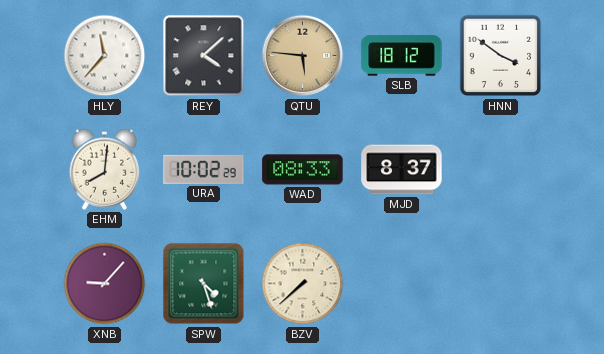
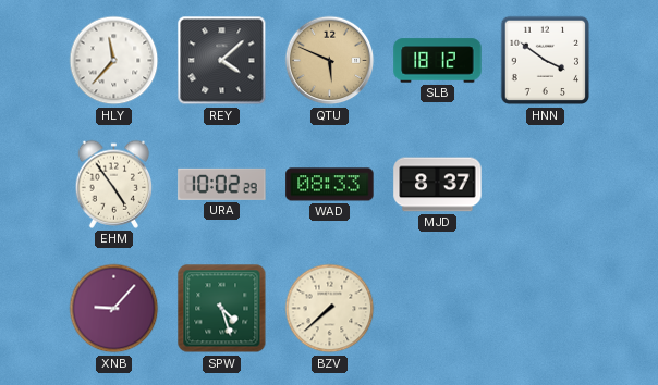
QTU: 5:46 -> 5:49
EHM: 8:01 -> 4:54
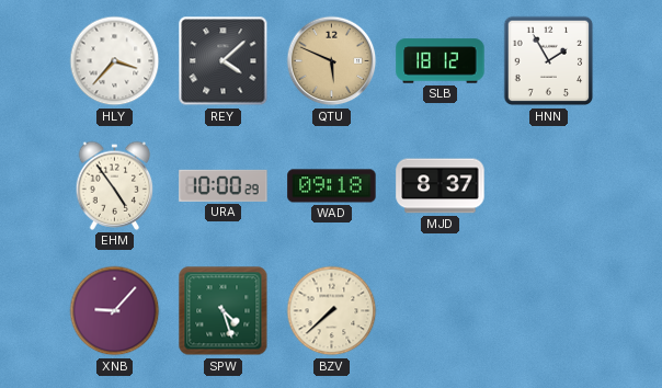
HLY: 11:37 -> 3:37
HNN: 3:51 -> 1:55
URA: 10:02 -> 10:00
WAD: 08:33 -> 09:18
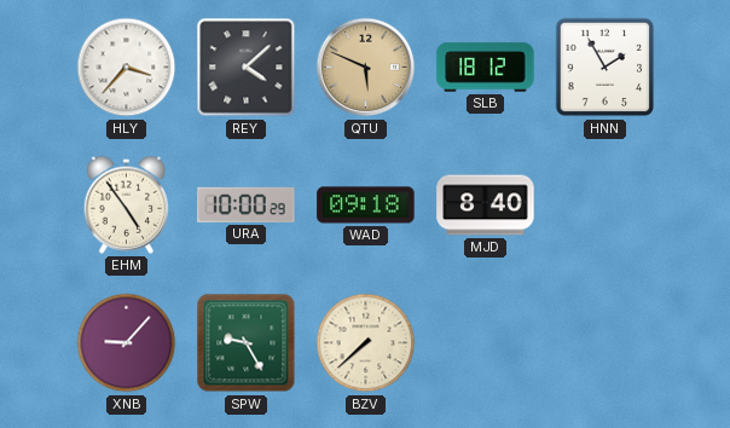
MJD: 8:37 -> 8:40
SPW: 4:27 -> 9:25
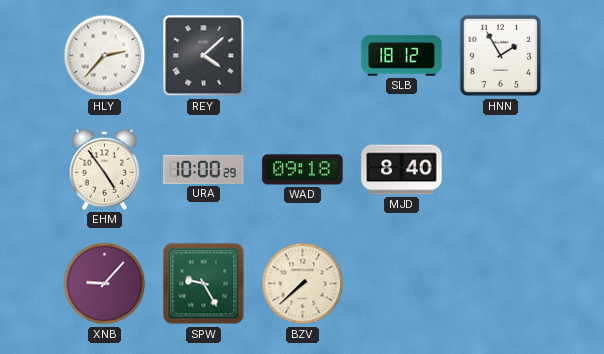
HLY: 3:37 -> 2:37
QTU: 5:49 -> none
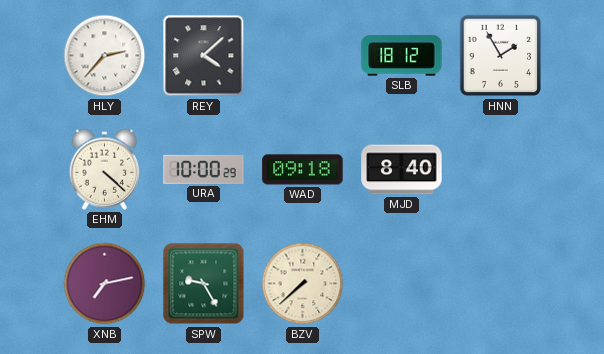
EHM: 4:54 -> 4:22
XNB: 9:07 -> 7:13
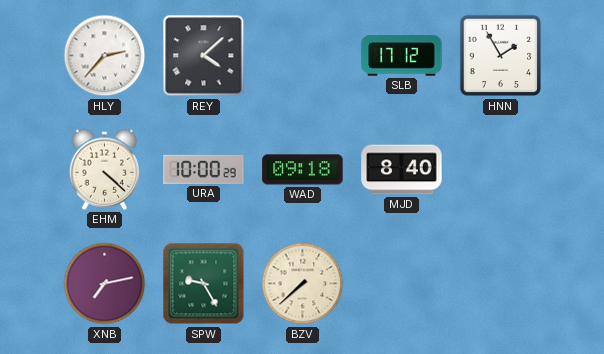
SLB: 18:12 -> 17:12
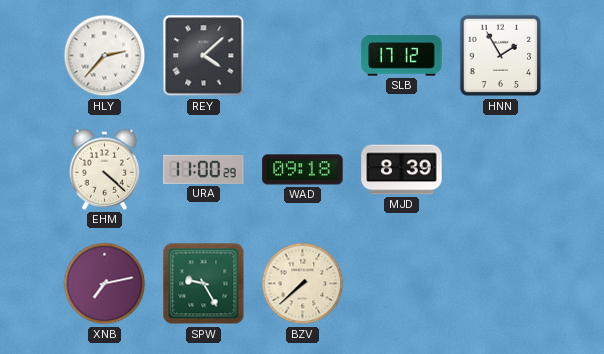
URA: 10:00 -> 11:00
MJD: 8:40 -> 8:39
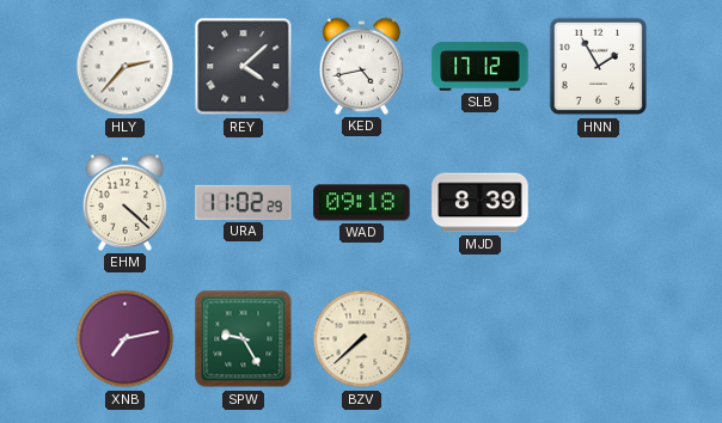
KED: none -> 4:43
URA: 11:00 -> 11:02
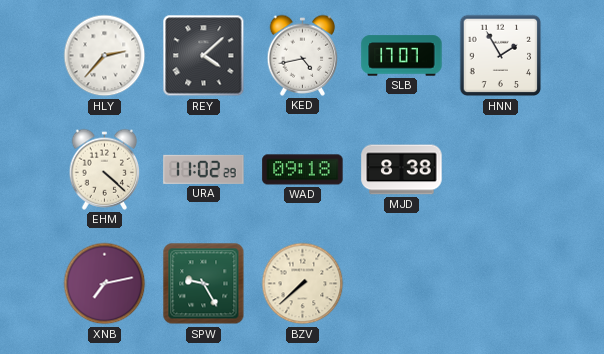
SLB: 17:12 -> 17:07
MJD: 8:39 -> 8:38
